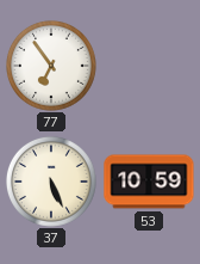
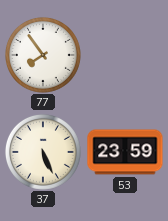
77: 6:54 -> 7:54
53: 10:59 -> 23:59
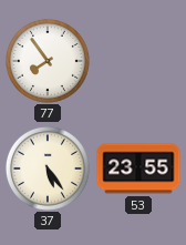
37: 5:26 -> 5:24
53: 23:59 -> 23:55
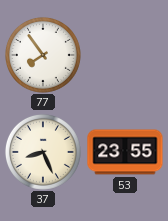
37: 5:24 -> 8:26
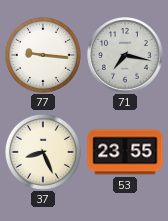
77: 7:54 -> 9:16
71: none -> 7:17
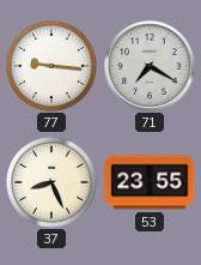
71: 7:17 -> 7:20
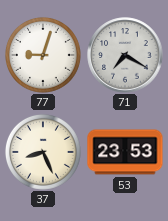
77: 9:16 -> 9:03
53: 23:55 -> 23:53
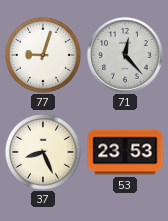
71: 7:20 -> 12:23
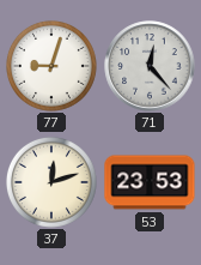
37: 8:26 -> 12:12
